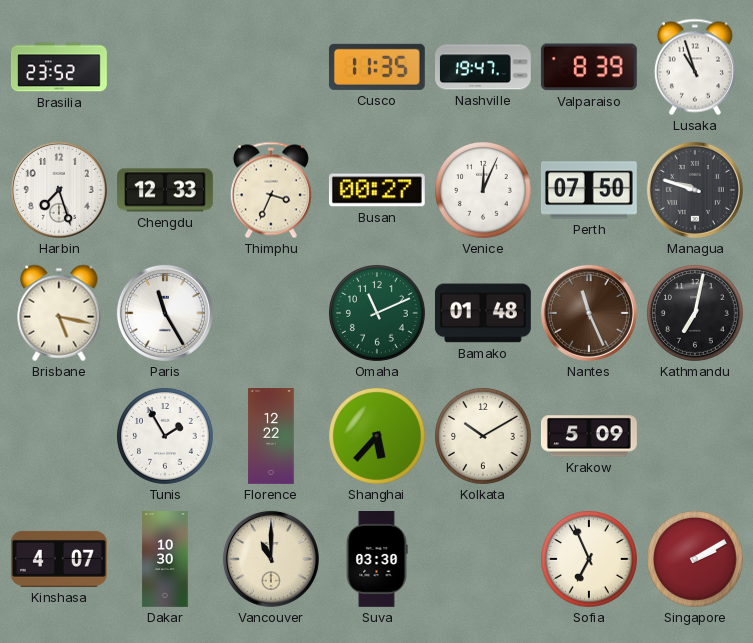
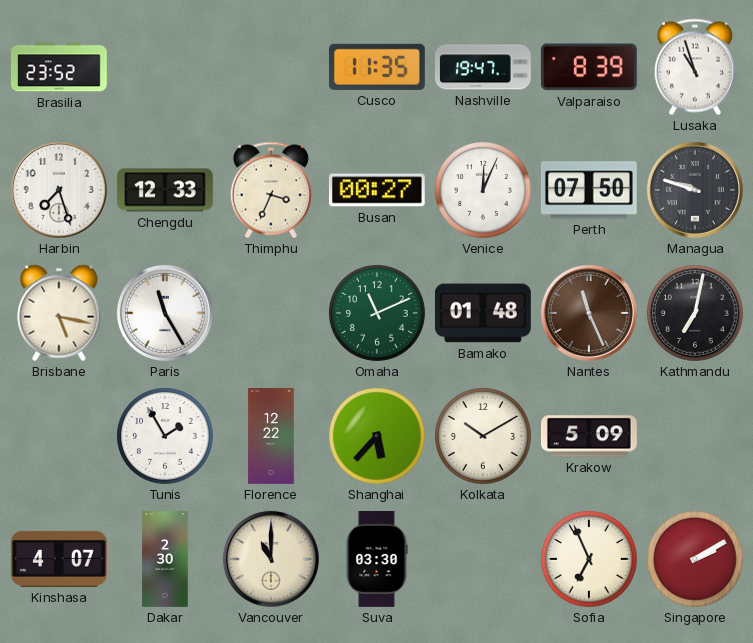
Dakar: 10:30 -> 2:30
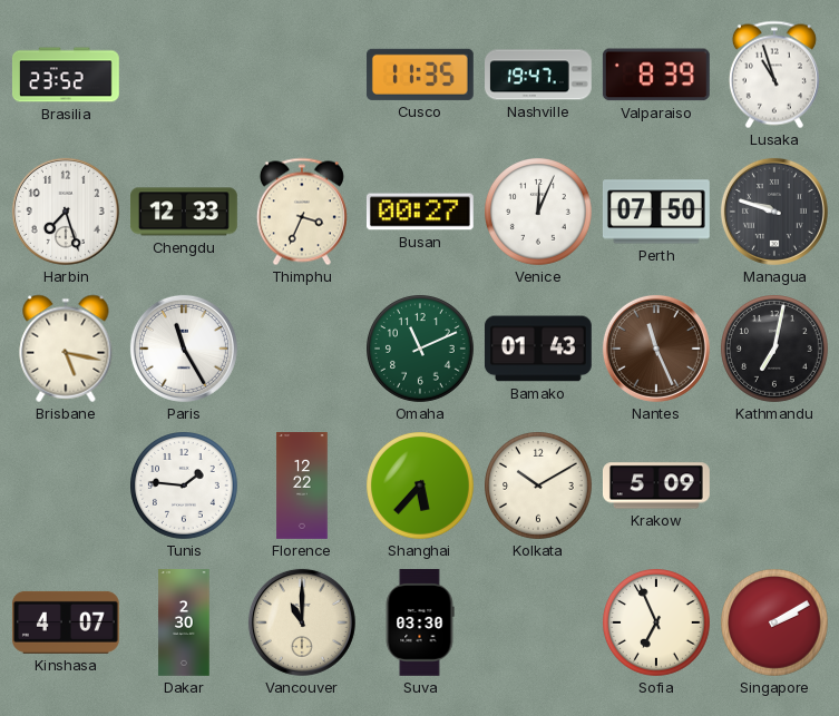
Bamako: 01:48 -> 01:43
Tunis: 1:55 -> 1:46
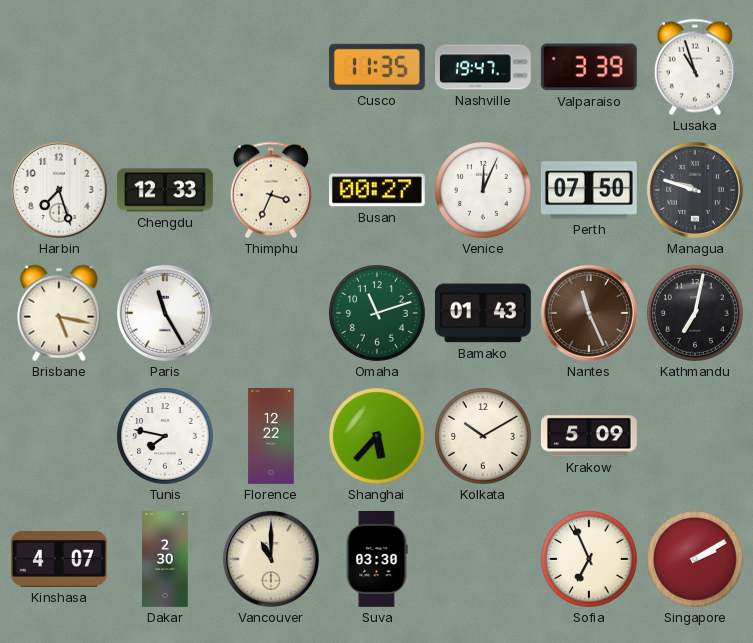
Brasilia: 23:52 -> none
Valparaiso: 8:39 -> 3:39
Omaha: 11:11 -> 11:12
Tunis: 1:46 -> 7:47
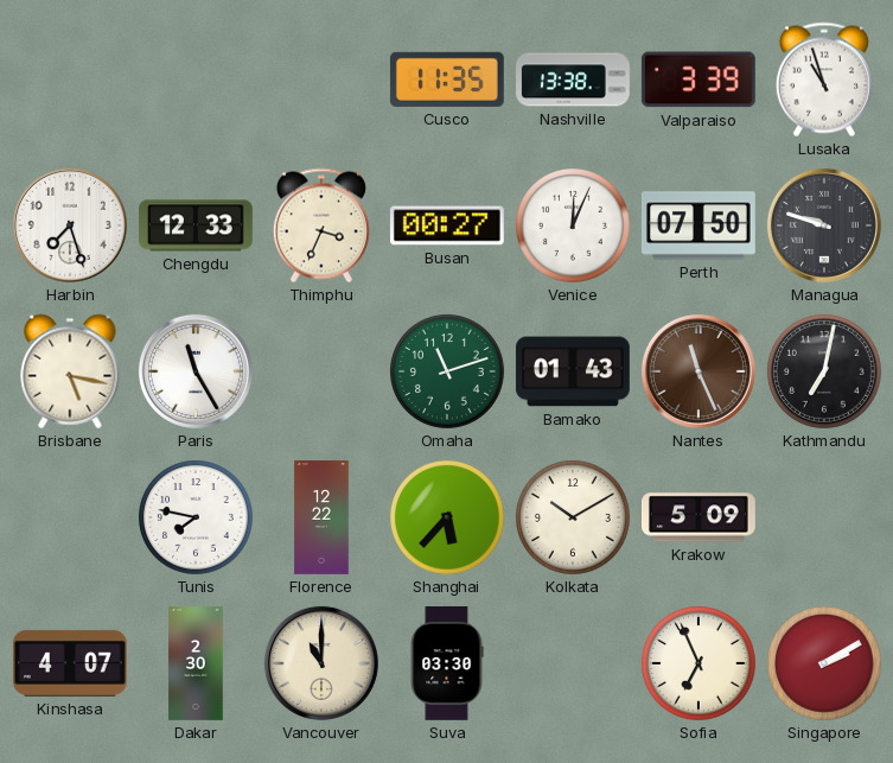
Nashville: 19:47 -> 13:38
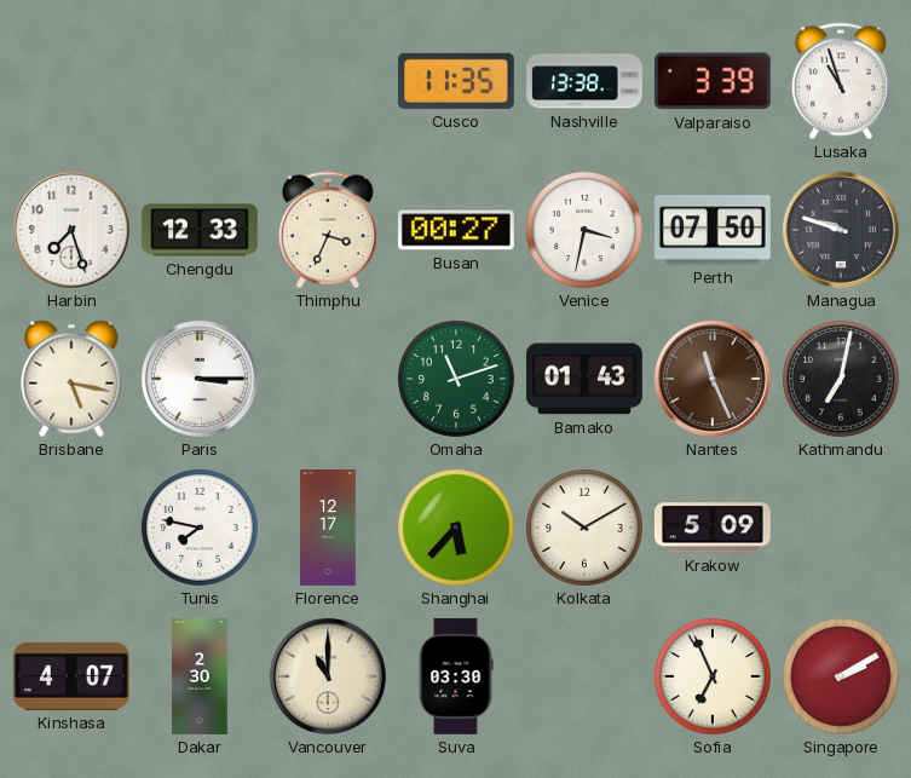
Venice: 12:04 -> 3:32
Paris: 11:25 -> 3:15
Florence: 12:22 -> 12:17
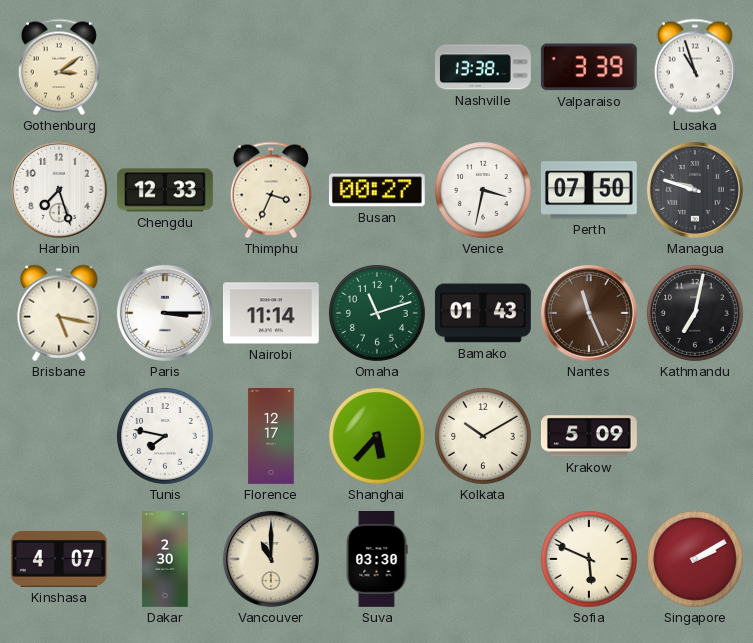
Gothenburg: none -> 3:09
Cusco: 11:35 -> none
Nairobi: none -> 11:14
Sofia: 6:56 -> 5:49
